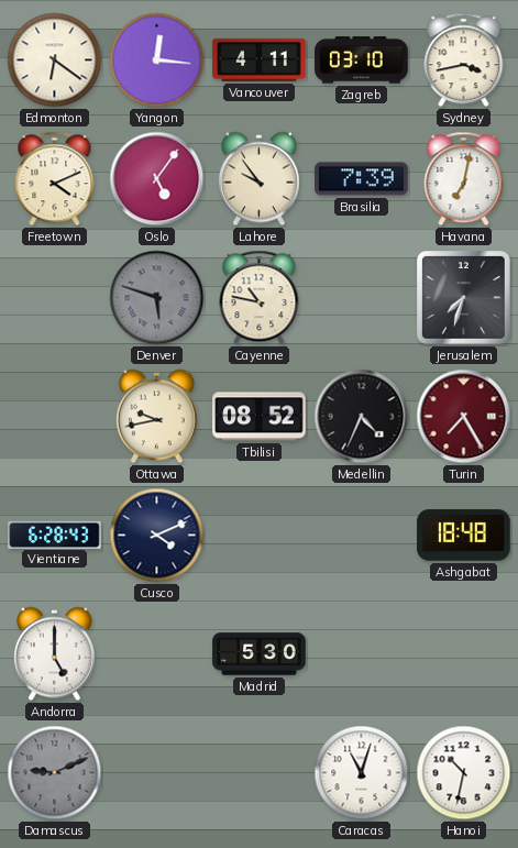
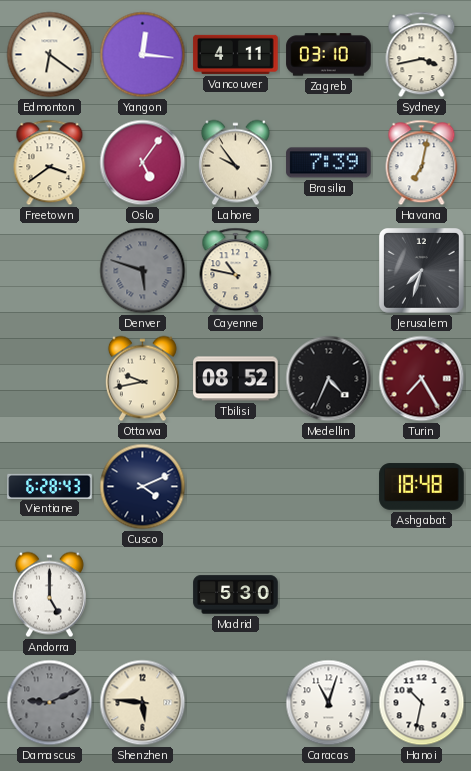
Freetown: 4:11 -> 3:39
Shenzhen: none -> 5:46
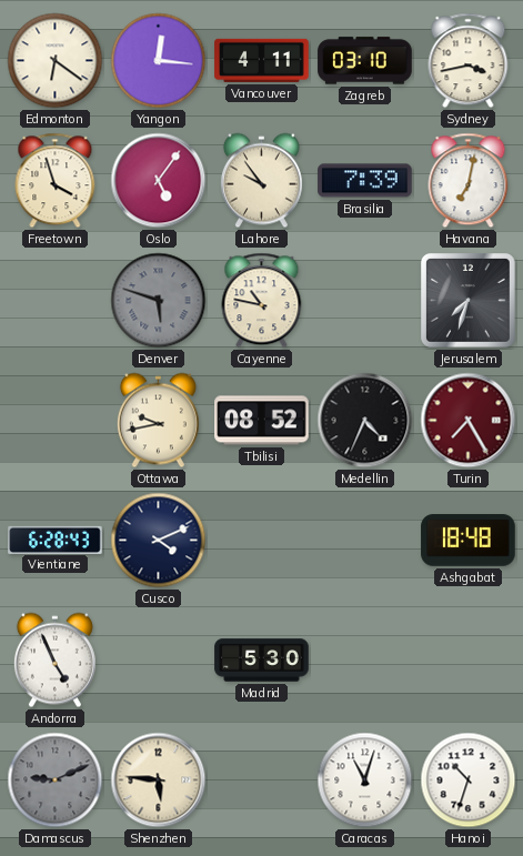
Freetown: 3:39 -> 3:57
Andorra: 5:00 -> 4:56
Hanoi: 10:32 -> 10:33
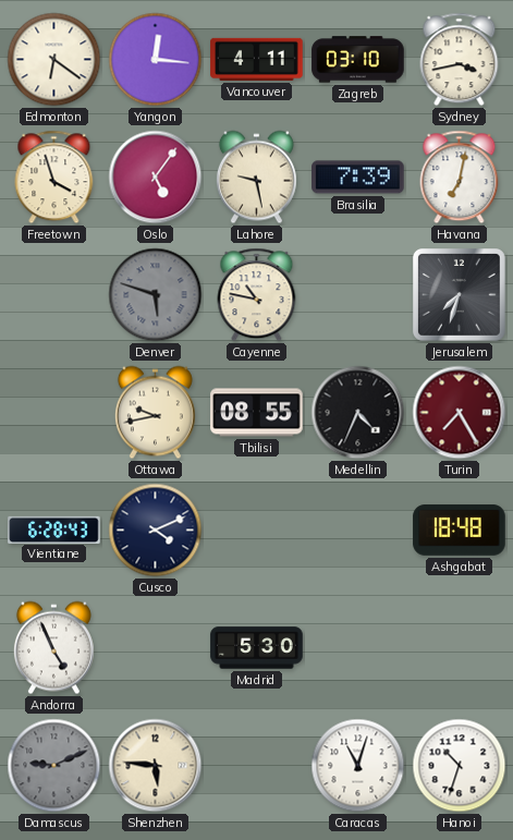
Lahore: 9:54 -> 9:28
Tbilisi: 08:52 -> 08:55
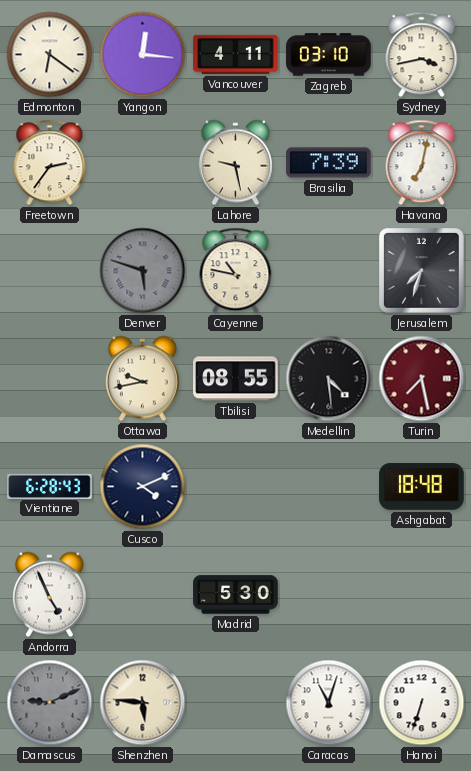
Freetown: 3:57 -> 2:36
Oslo: 5:06 -> none
Medellin: 4:34 -> 4:29
Turin: 7:25 -> 7:28
Hanoi: 10:33 -> 6:33
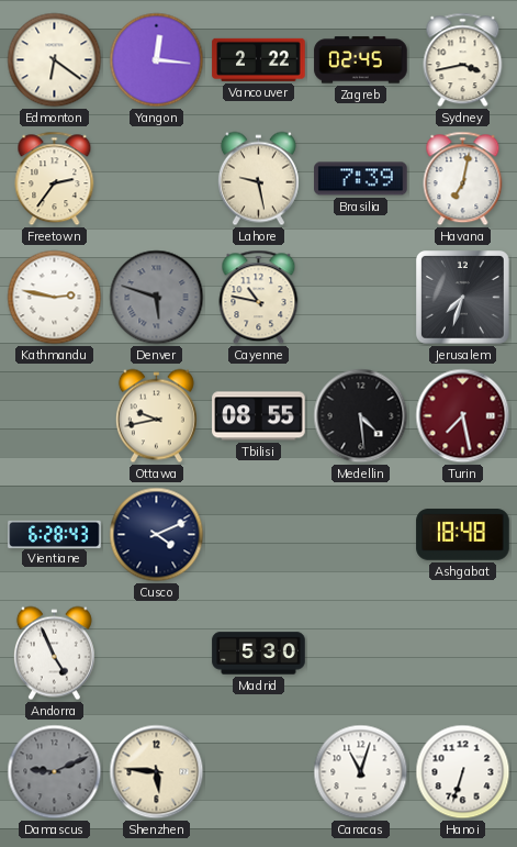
Vancouver: 4:11 -> 2:22
Zagreb: 03:10 -> 02:45
Kathmandu: none -> 2:47
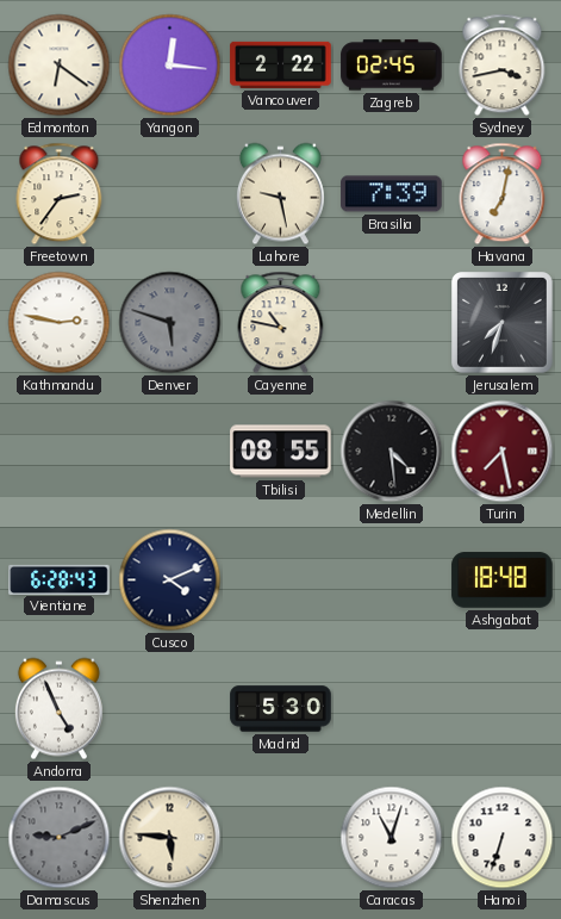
Ottawa: 9:43 -> none
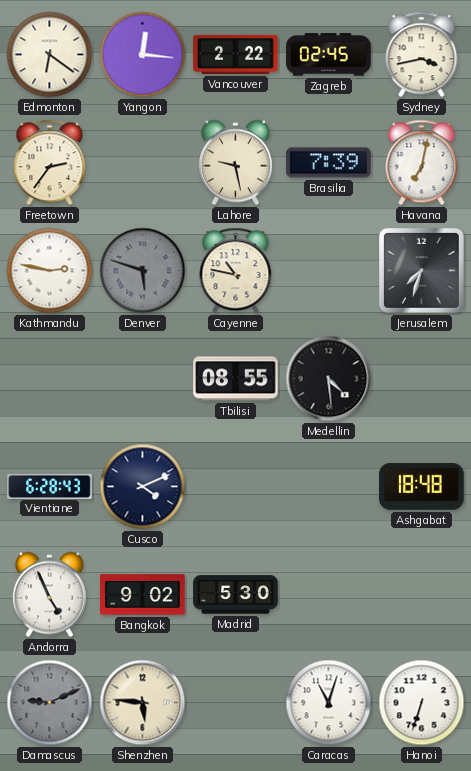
Turin: 7:28 -> none
Bangkok: none -> 9:02
